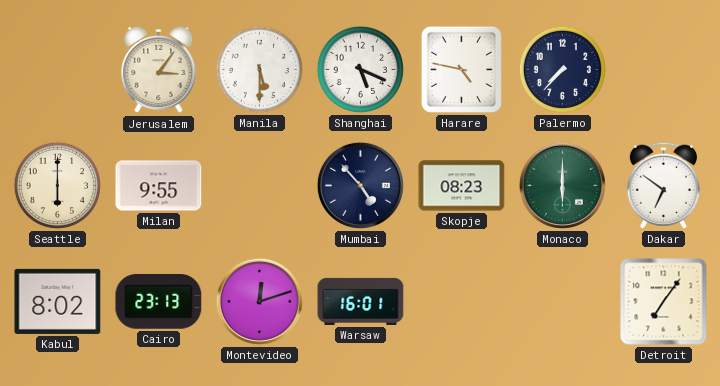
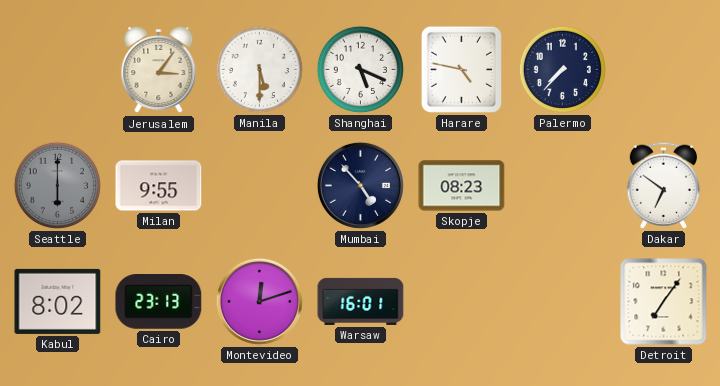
Seattle dial: cream -> grey
Monaco: 6:00 -> none
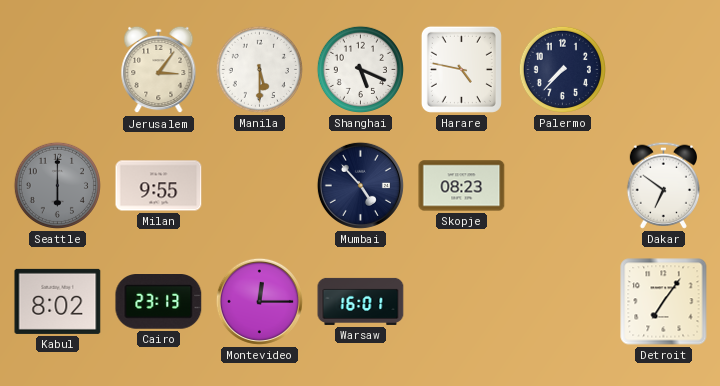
Montevideo: 12:12 -> 12:15
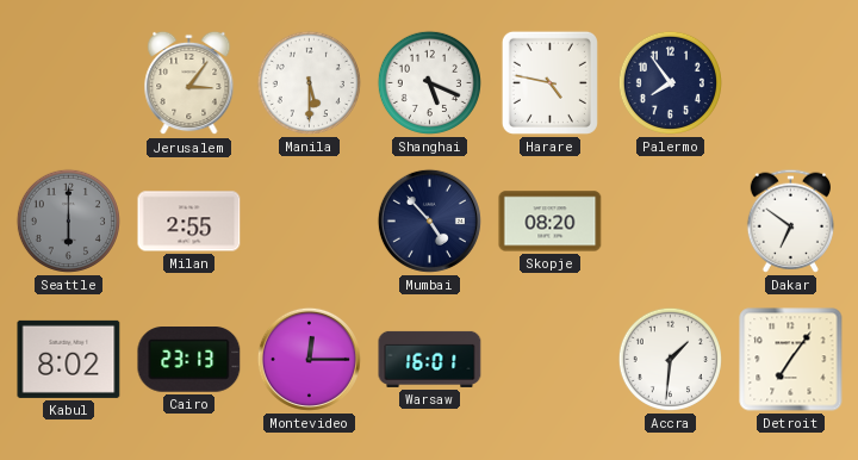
Palermo: 7:37 -> 7:54
Milan: 9:55 -> 2:55
Skopje: 08:23 -> 08:20
Accra: none -> 1:31
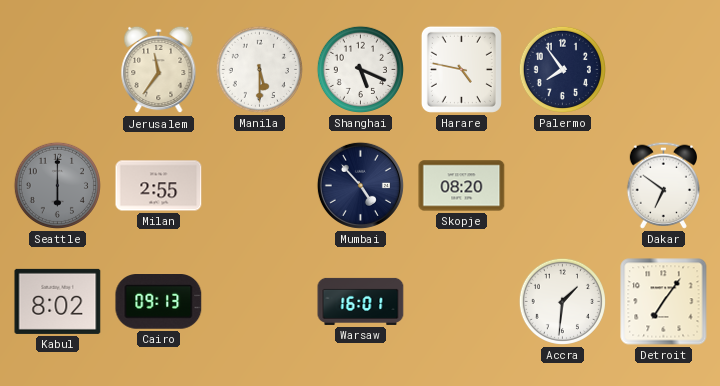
Jerusalem: 3:06 -> 11:36
Cairo: 23:13 -> 09:13
Montevideo: 12:15 -> none
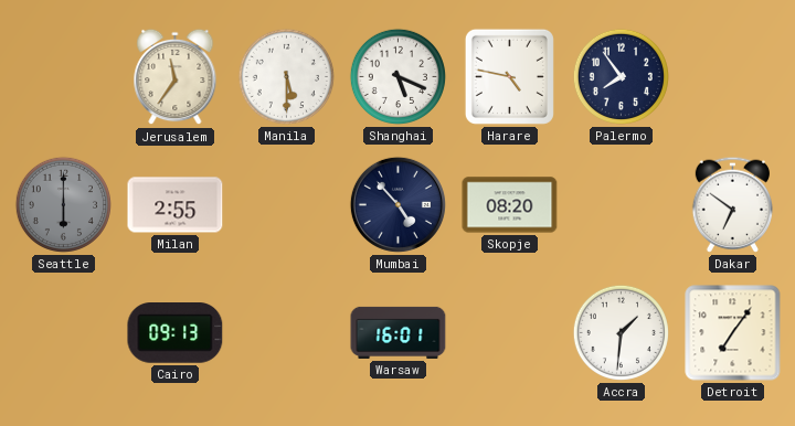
Kabul: 8:02 -> none
